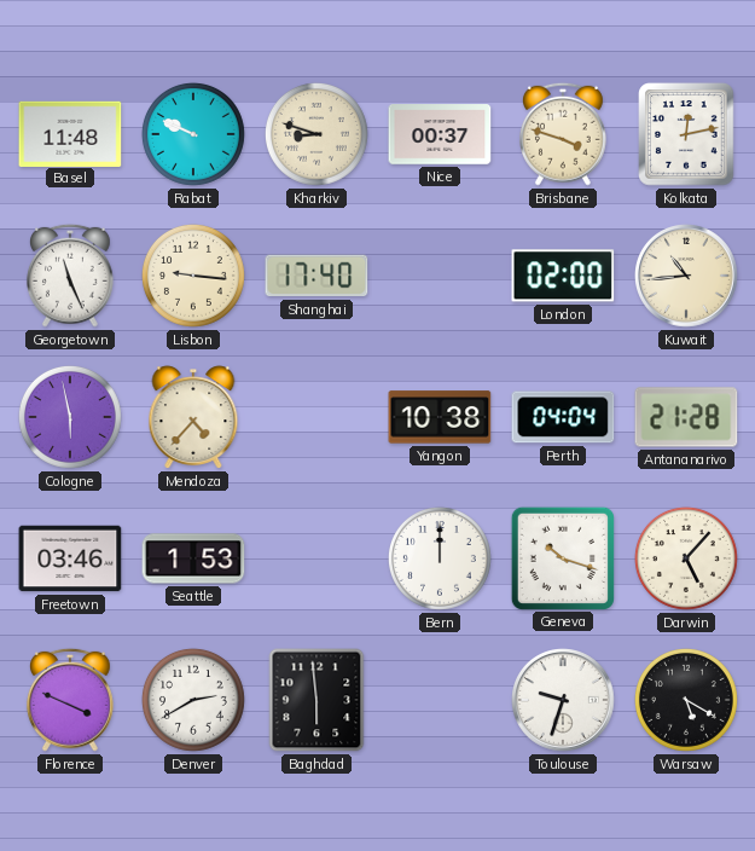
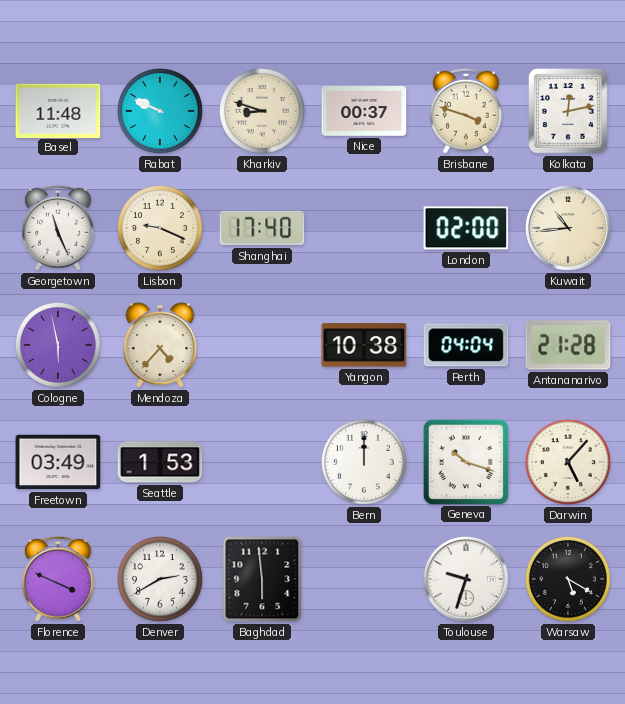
Lisbon: 9:16 -> 9:19
Freetown: 03:46 -> 03:49
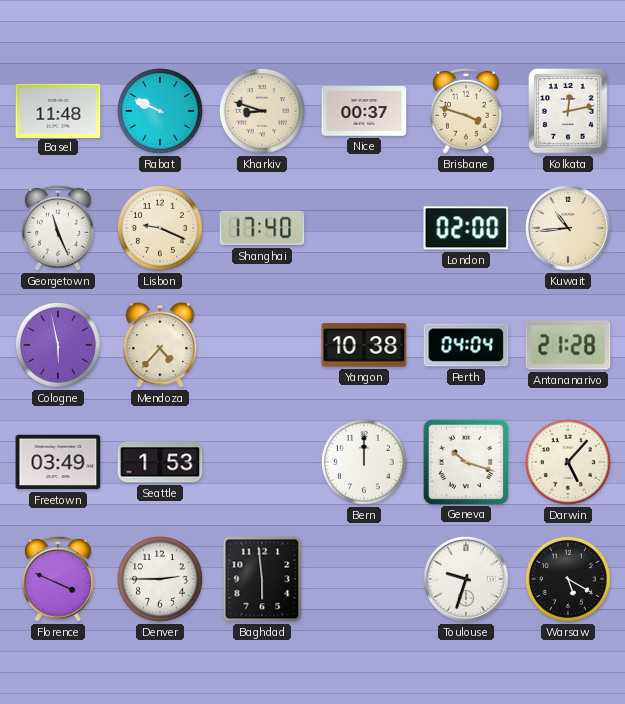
Denver: 2:40 -> 2:45
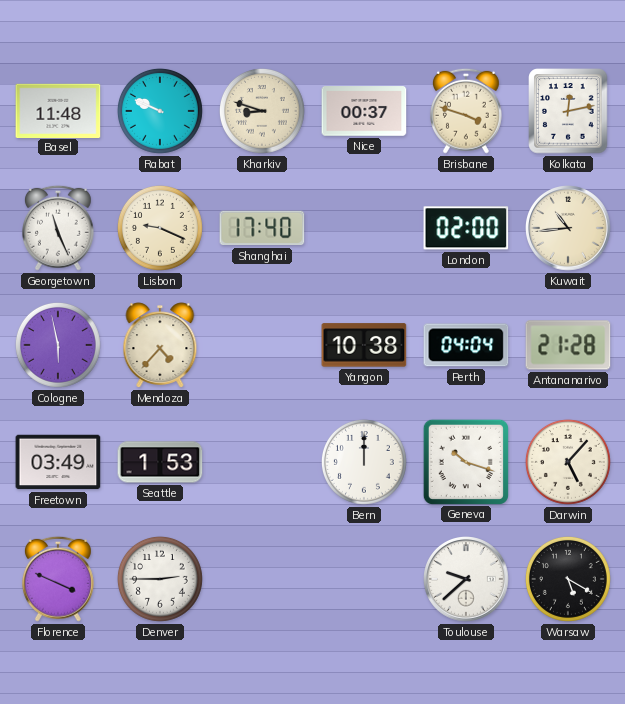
Baghdad: 5:59 -> none
Toulouse: 9:33 -> 9:38
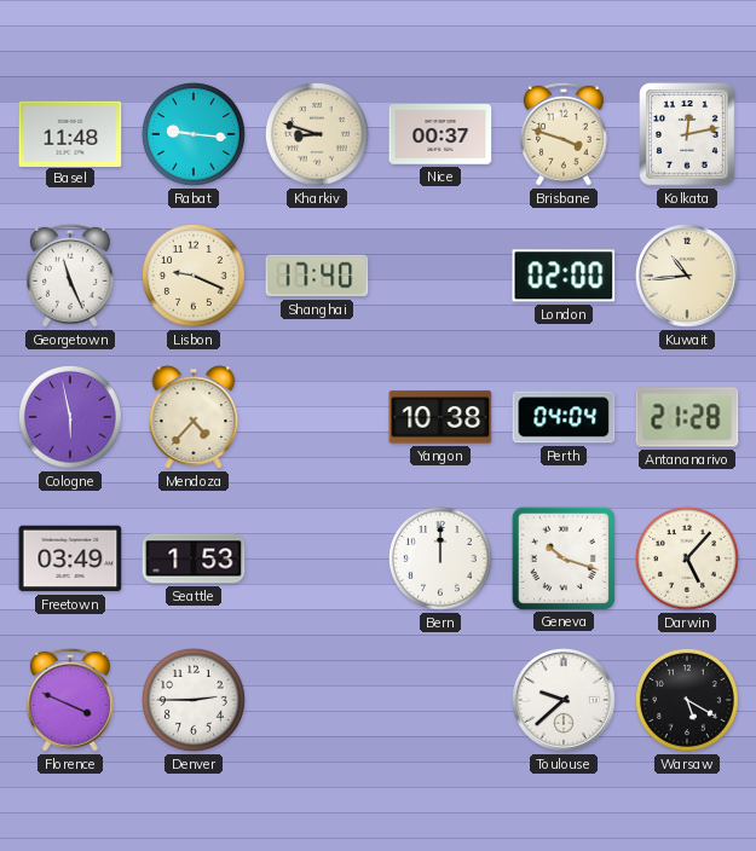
Rabat: 9:49 -> 9:16
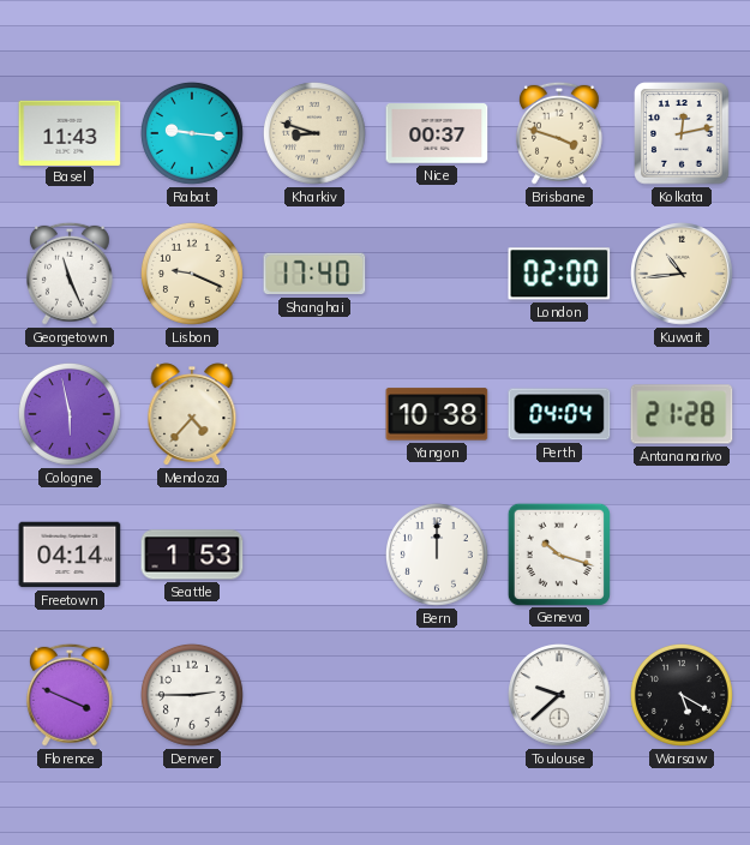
Basel: 11:48 -> 11:43
Freetown: 03:49 -> 04:14
Darwin: 5:07 -> none
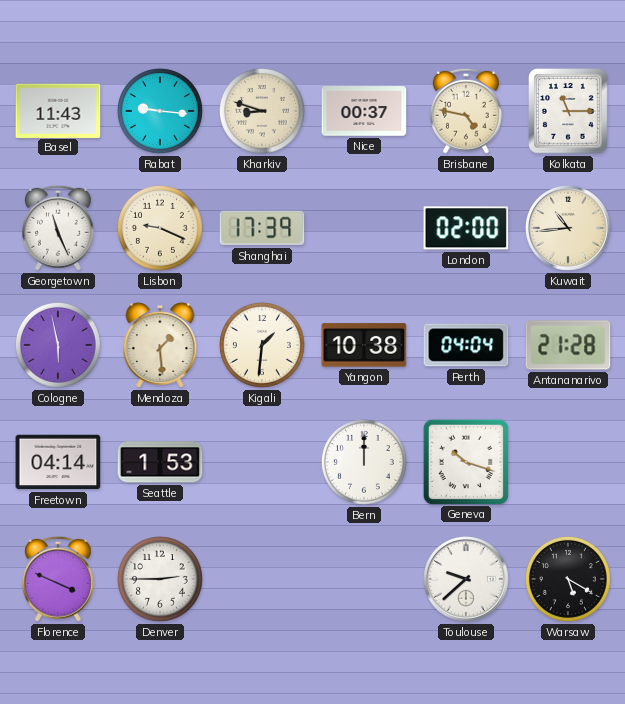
Brisbane: 3:48 -> 4:47
Kolkata: 12:13 -> 11:15
Shanghai: 17:40 -> 17:39
Mendoza: 4:37 -> 1:29
Kigali: none -> 1:31
